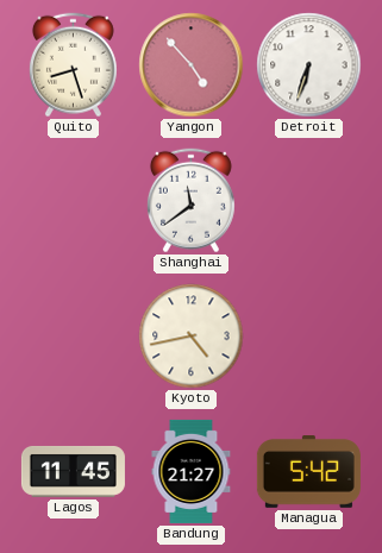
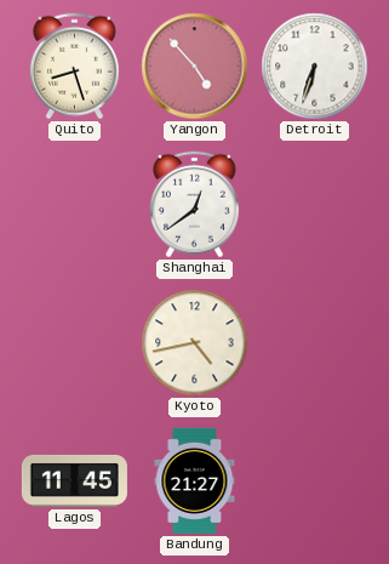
Shanghai: 11:39 -> 12:39
Managua: 5:42 -> none
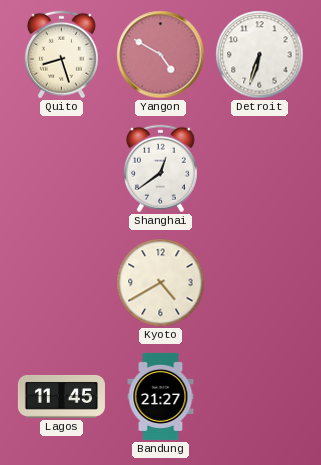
Yangon: 4:53 -> 4:50
Kyoto: 4:43 -> 4:40
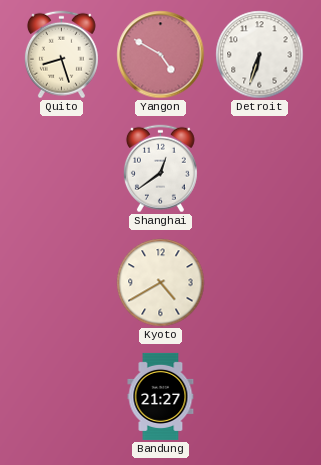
Lagos: 11:45 -> none
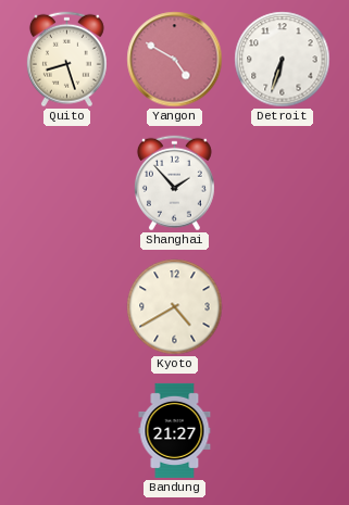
Shanghai: 12:39 -> 1:53
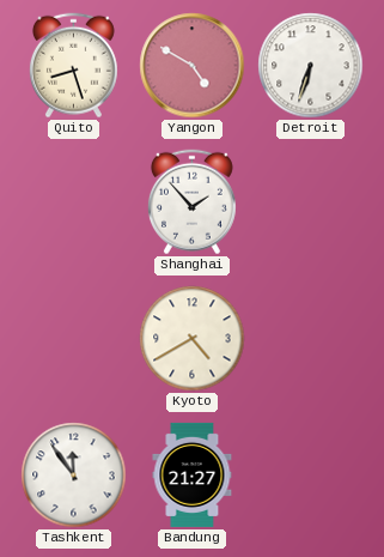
Tashkent: none -> 11:54
